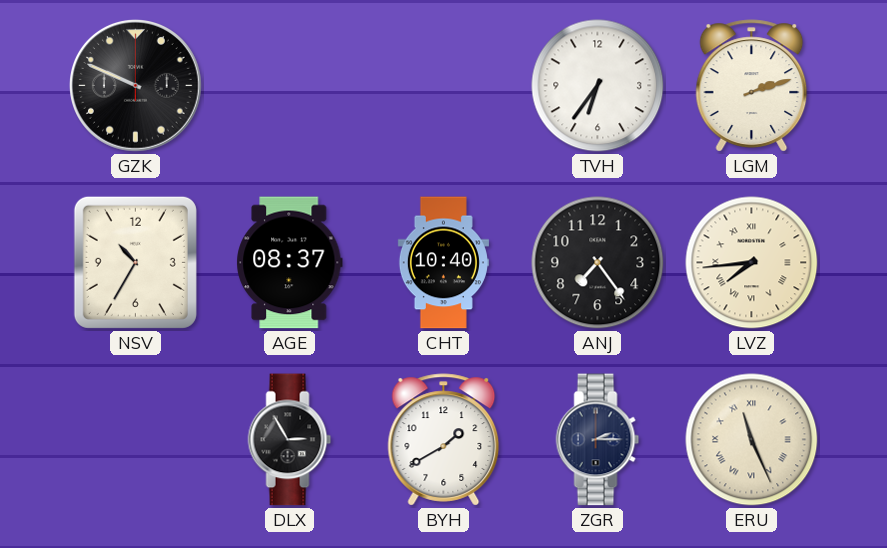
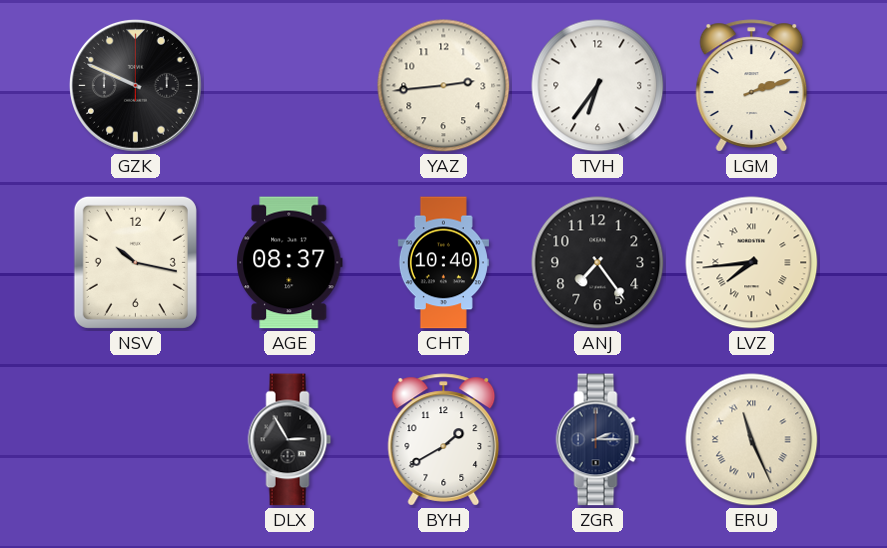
YAZ: none -> 2:44
NSV: 10:35 -> 10:17
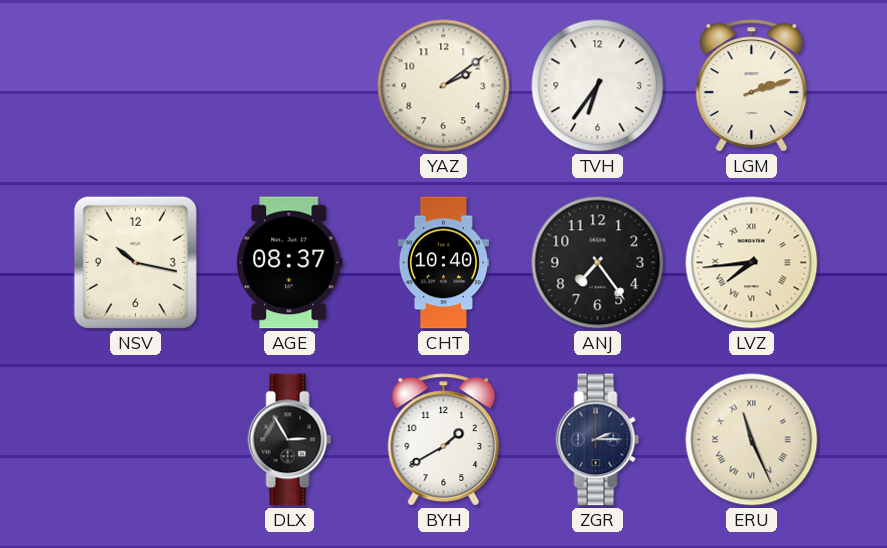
GZK: 9:49 -> none
YAZ: 2:44 -> 2:09
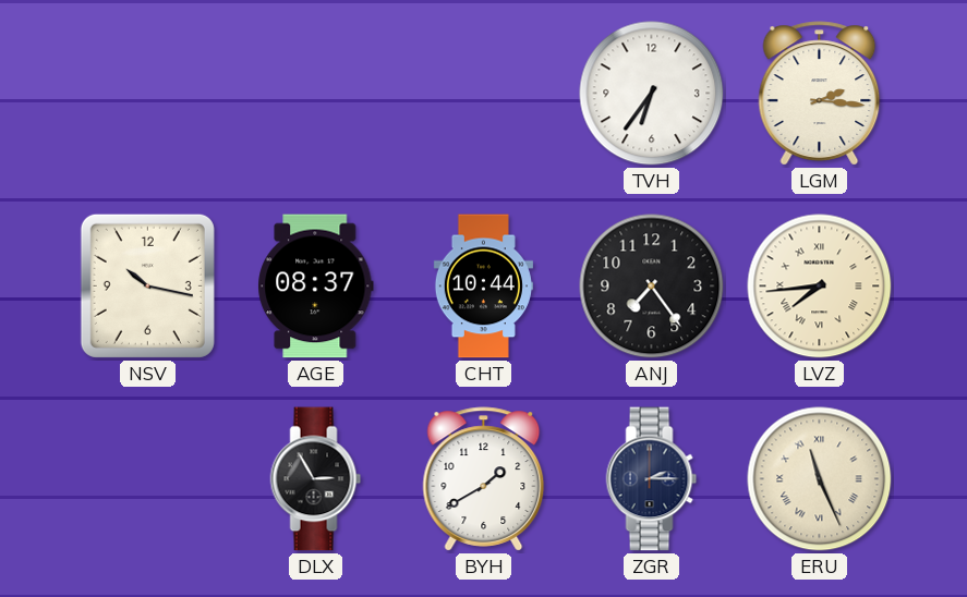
YAZ: 2:09 -> none
LGM: 2:12 -> 2:16
CHT: 10:40 -> 10:44
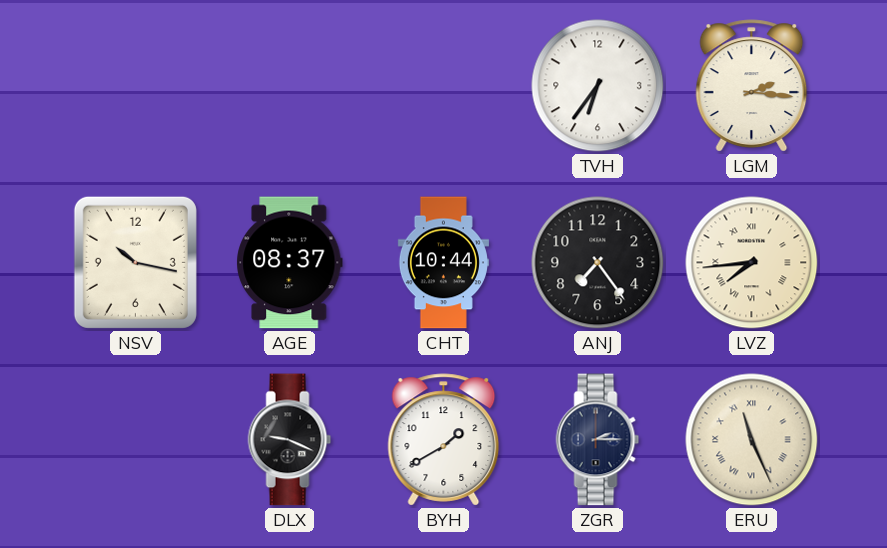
DLX: 2:55 -> 9:19
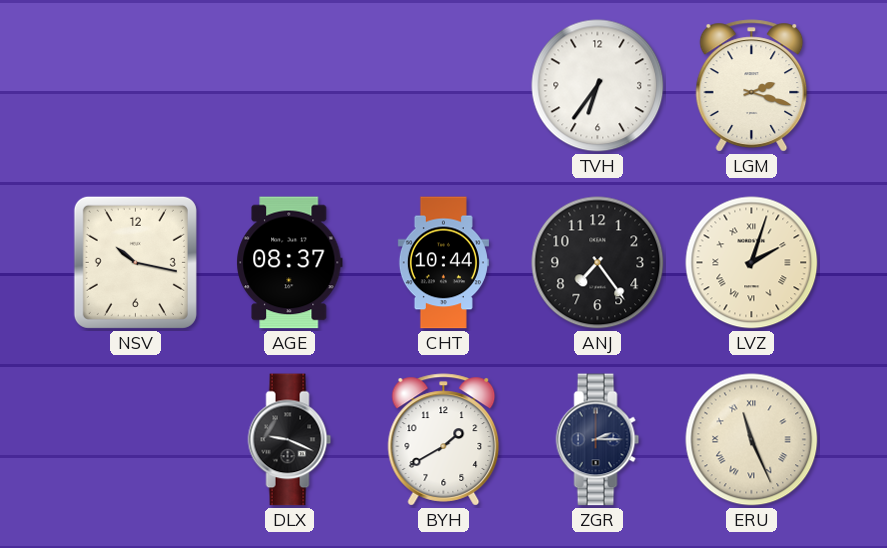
LGM: 2:16 -> 2:18
LVZ: 7:44 -> 2:03
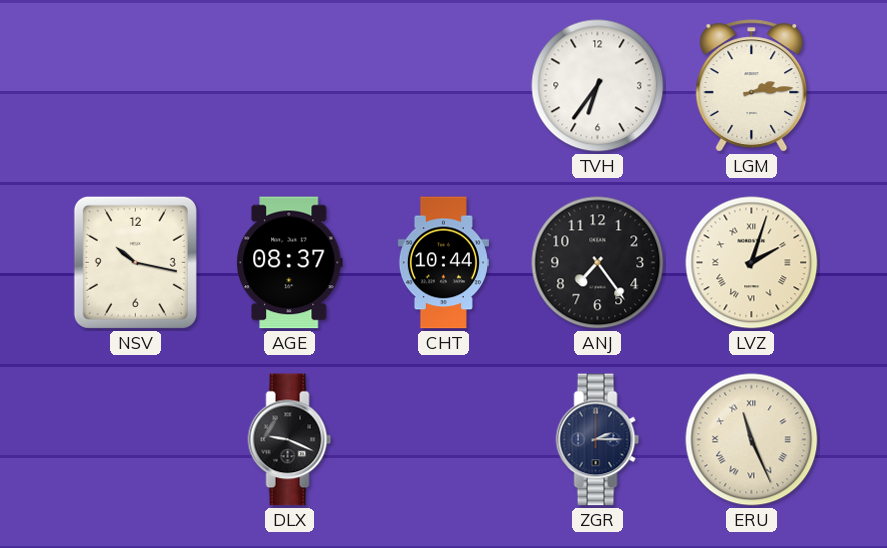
LGM: 2:18 -> 2:14
BYH: 1:40 -> none
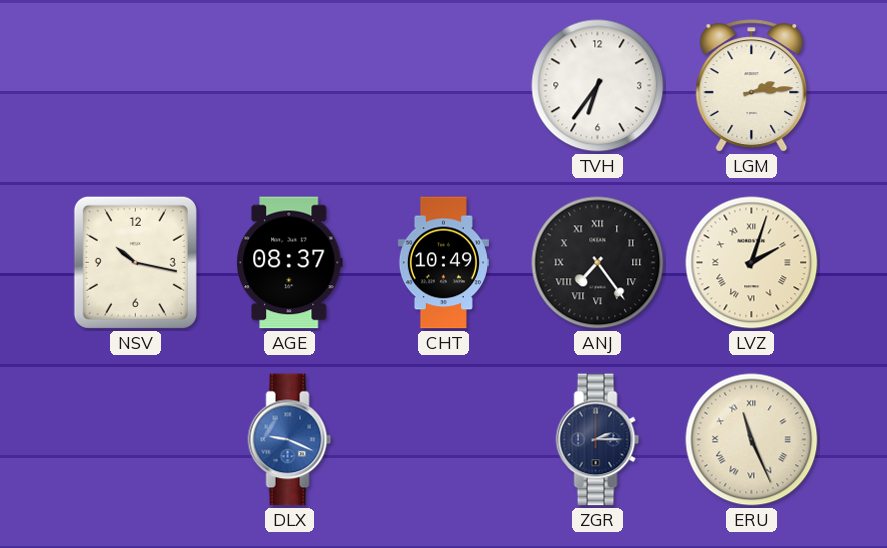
CHT: 10:44 -> 10:49
ANJ numerals: Arabic -> Roman
DLX dial: black -> blue
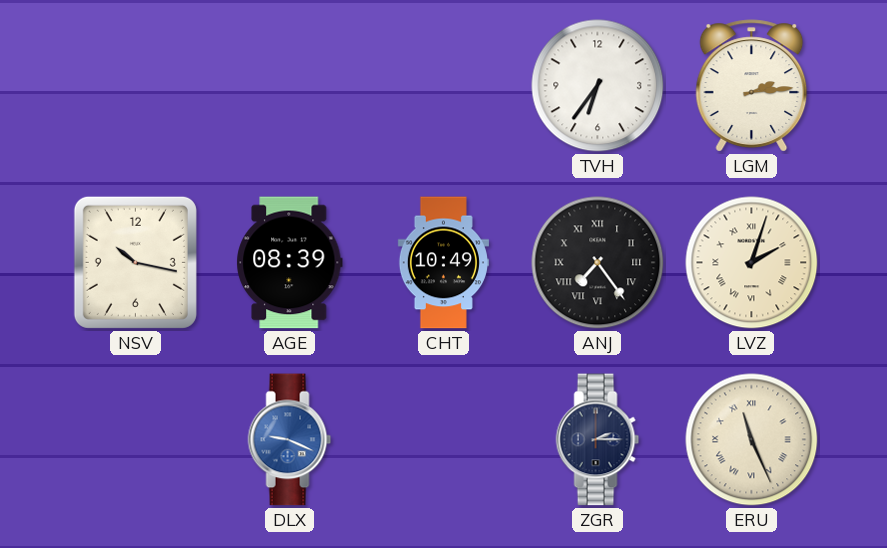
AGE: 08:37 -> 08:39
